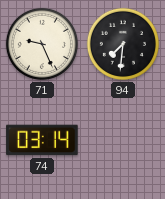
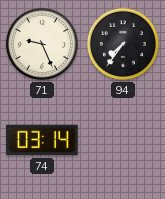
94: 7:31 -> 7:36
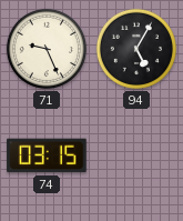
94: 7:36 -> 5:05
74: 03:14 -> 03:15
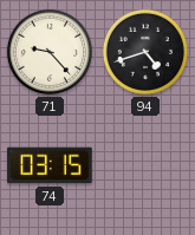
71: 9:26 -> 9:23
94: 5:05 -> 4:42
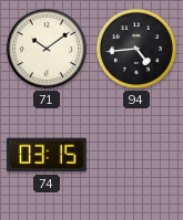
71: 9:23 -> 10:09
94: 4:42 -> 4:44
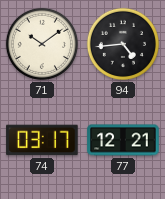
74: 03:15 -> 03:17
77: none -> 12:21
